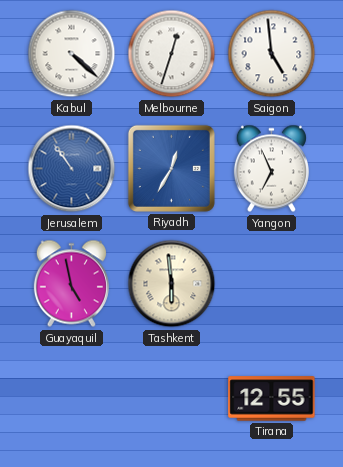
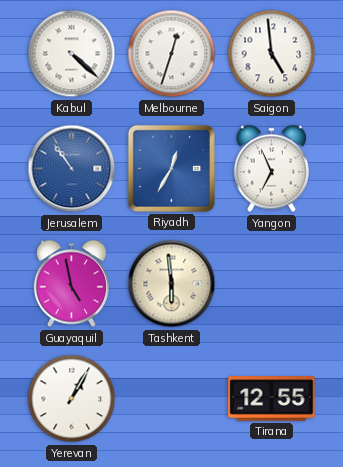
Yerevan: none -> 1:05
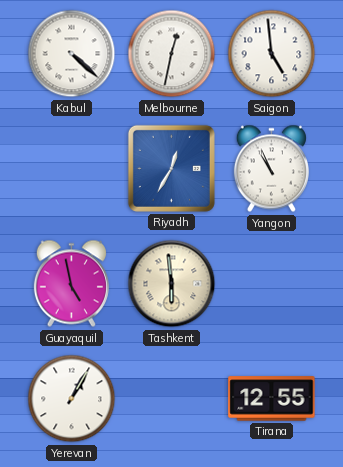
Melbourne: 12:33 -> 12:32
Jerusalem: 10:54 -> none
Yangon: 6:56 -> 10:56
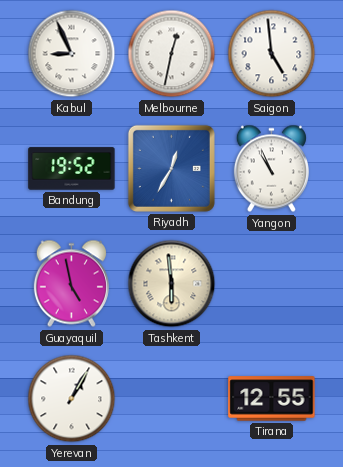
Kabul: 4:22 -> 8:56
Bandung: none -> 19:52
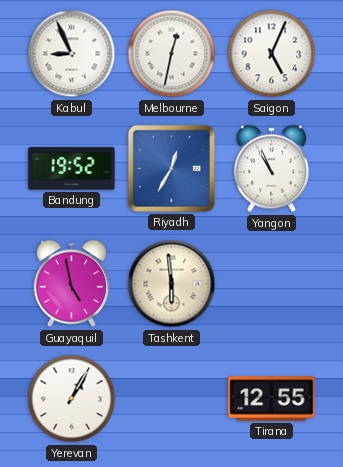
Saigon: 4:59 -> 5:04
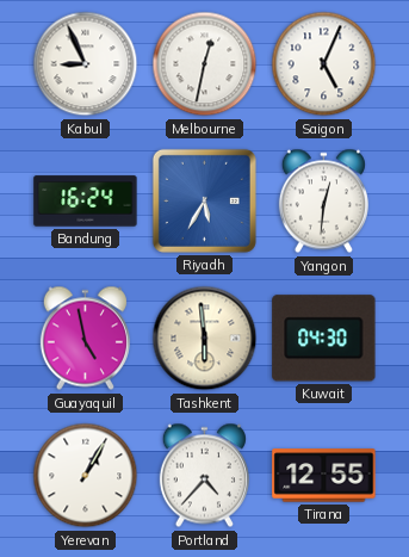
Bandung: 19:52 -> 16:24
Riyadh: 12:35 -> 5:35
Yangon: 10:56 -> 12:31
Kuwait: none -> 04:30
Portland: none -> 4:37
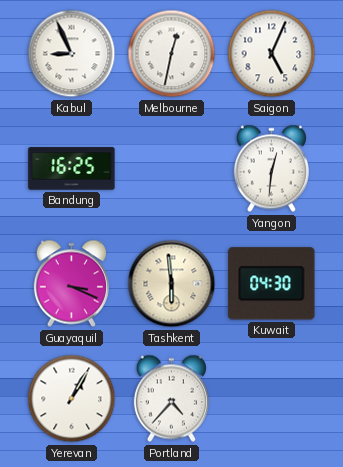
Bandung: 16:24 -> 16:25
Riyadh: 5:35 -> none
Guayaquil: 4:58 -> 3:19
Tirana: 12:55 -> none
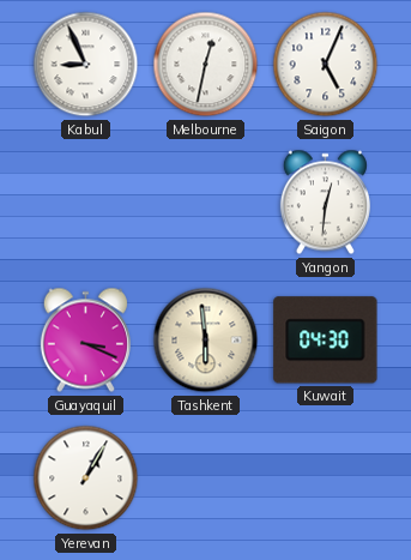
Bandung: 16:25 -> none
Portland: 4:37 -> none
